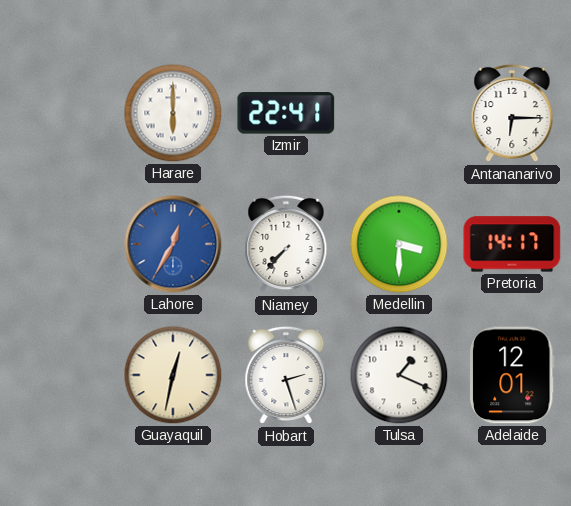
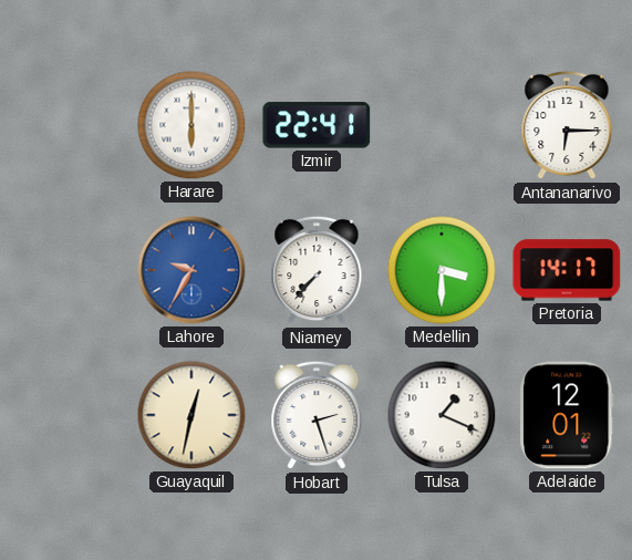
Lahore: 12:35 -> 9:35
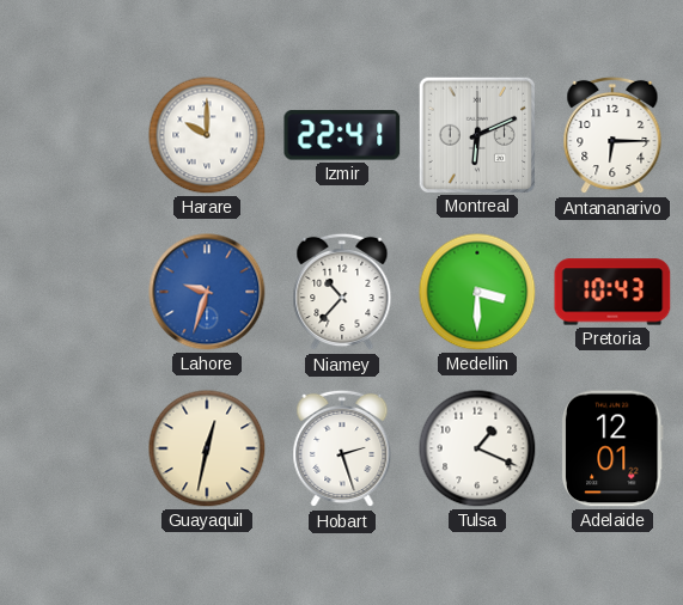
Harare: 6:00 -> 10:00
Montreal: none -> 6:11
Lahore: 9:35 -> 9:33
Niamey: 7:37 -> 10:37
Pretoria: 14:17 -> 10:43
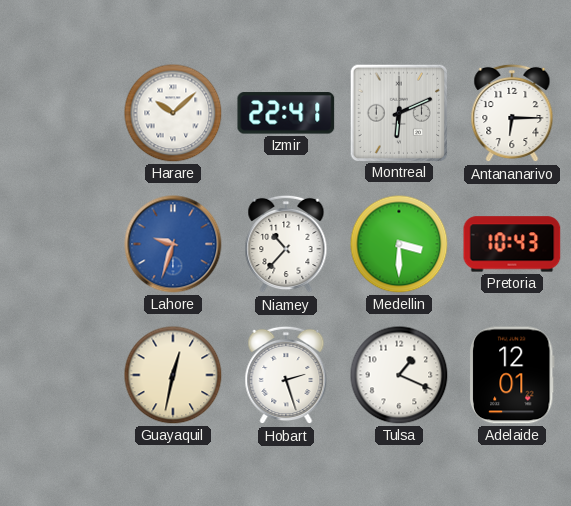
Harare: 10:00 -> 10:08
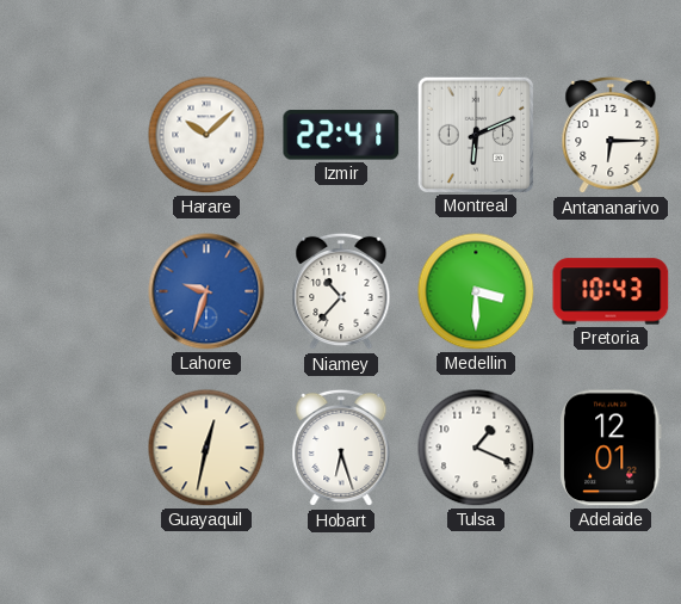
Hobart: 2:27 -> 6:27
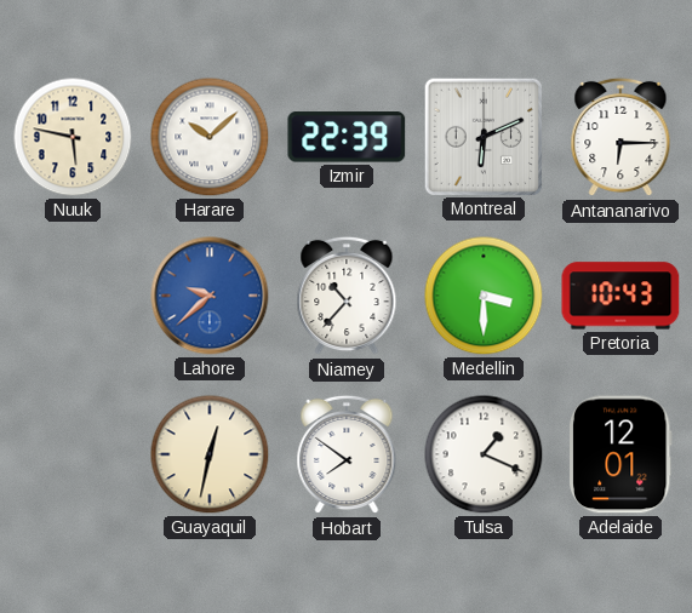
Nuuk: none -> 5:47
Izmir: 22:41 -> 22:39
Lahore: 9:33 -> 9:38
Hobart: 6:27 -> 7:51
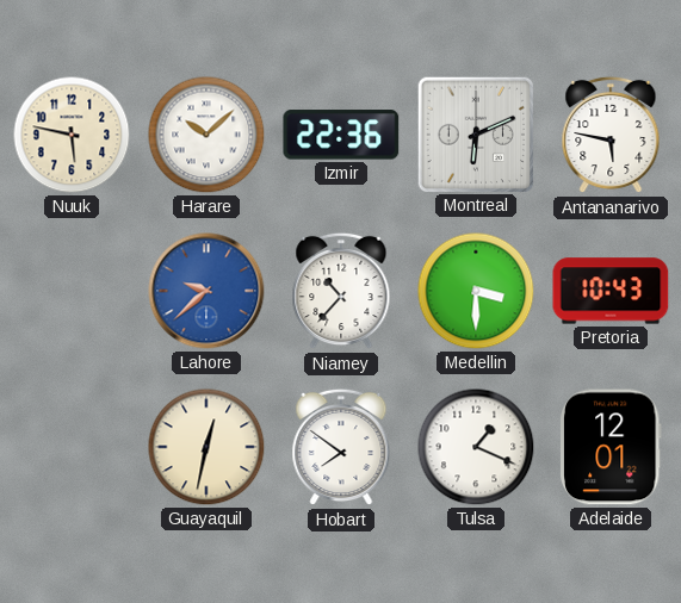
Izmir: 22:39 -> 22:36
Antananarivo: 6:15 -> 5:47
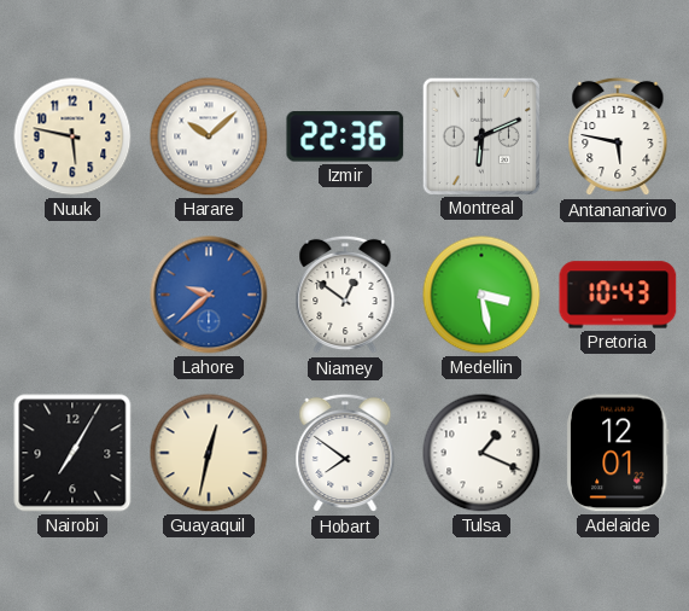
Niamey: 10:37 -> 12:51
Medellin: 3:30 -> 3:28
Nairobi: none -> 7:05
